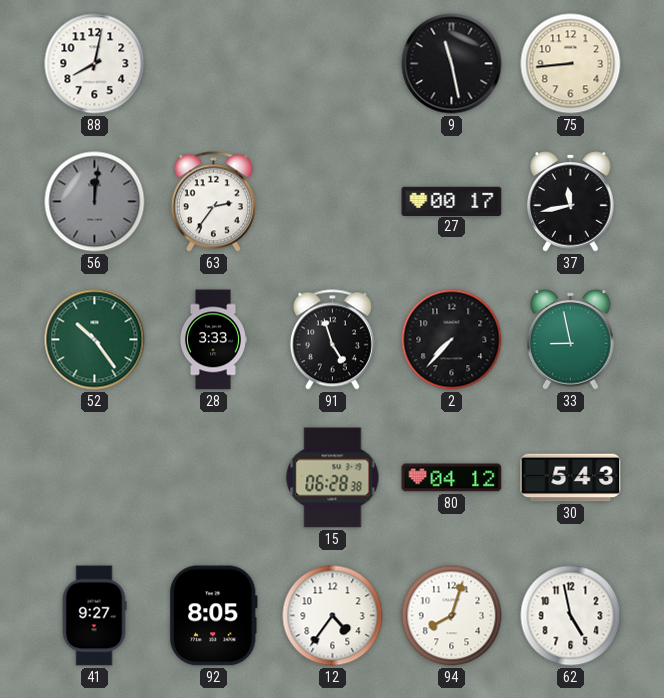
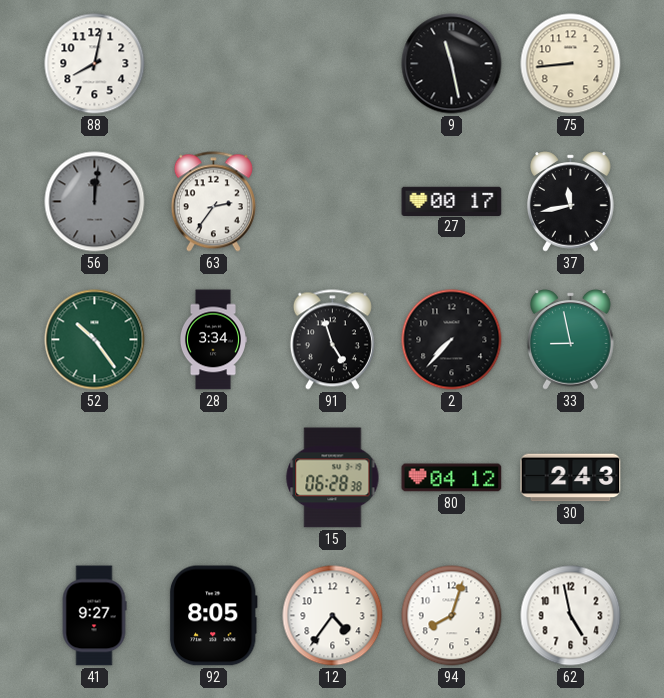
28: 3:33 -> 3:34
30: 5:43 -> 2:43
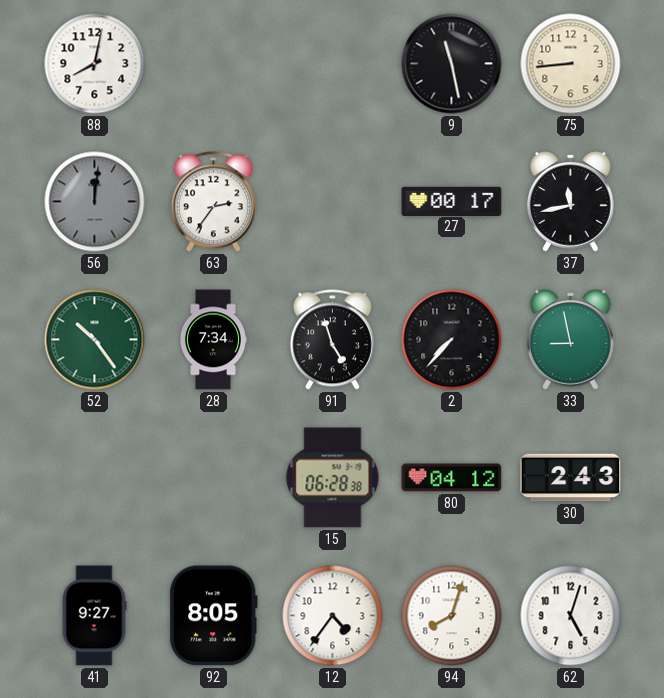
28: 3:34 -> 7:34
62: 4:58 -> 5:03
